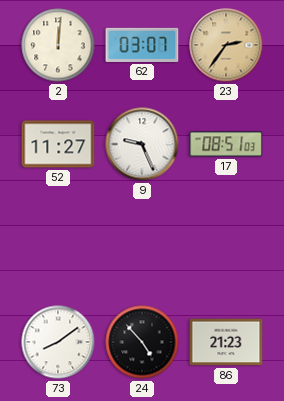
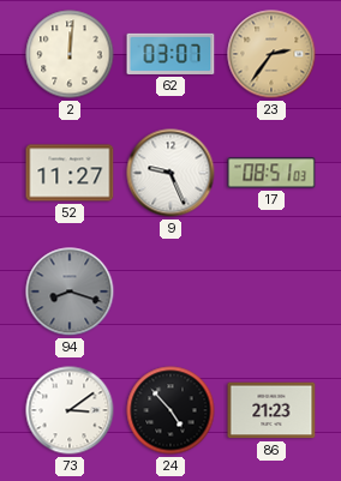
94: none -> 8:18
73: 8:09 -> 3:09
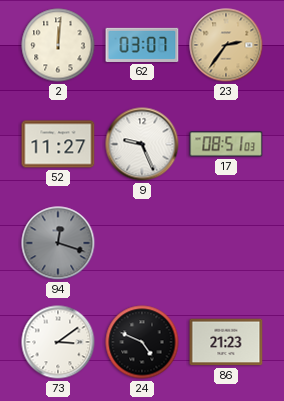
94: 8:18 -> 12:18
24: 4:53 -> 4:49
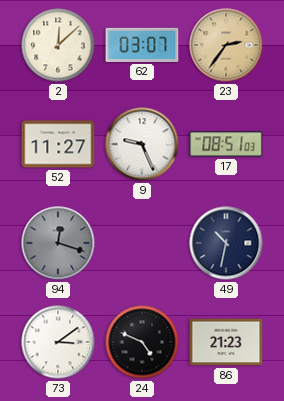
2: 12:01 -> 12:08
49: none -> 10:32
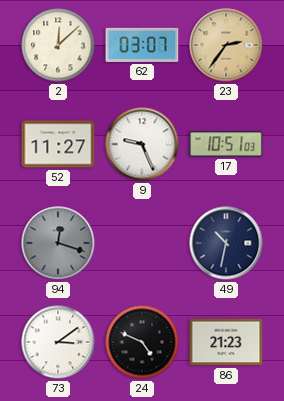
17: 08:51 -> 10:51
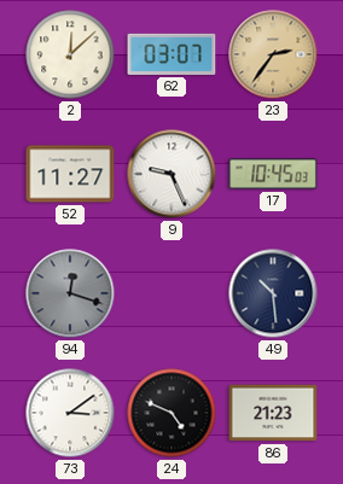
17: 10:51 -> 10:45
49: 10:32 -> 10:29
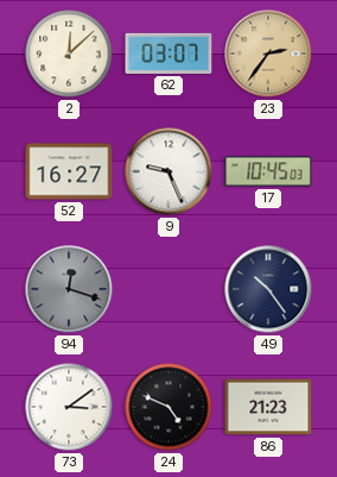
52: 11:27 -> 16:27
49: 10:29 -> 10:24
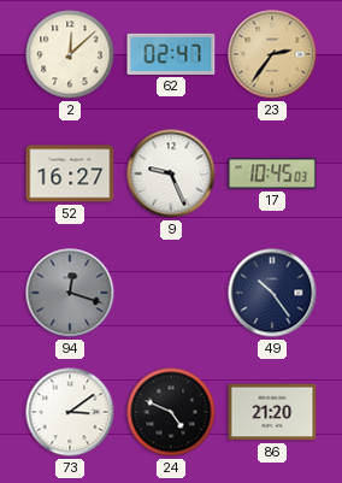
62: 03:07 -> 02:47
86: 21:23 -> 21:20
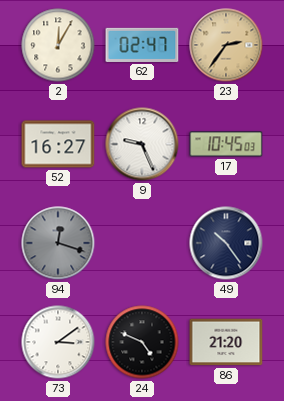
2: 12:08 -> 12:05
